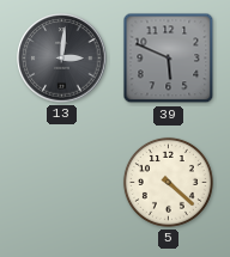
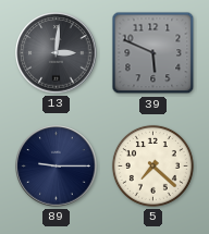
89: none -> 9:15
5: 4:22 -> 7:22
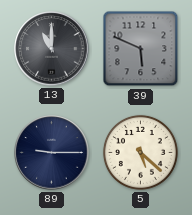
13: 3:01 -> 11:00
5: 7:22 -> 5:22
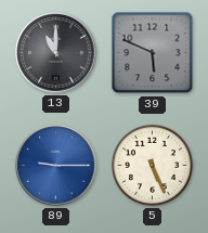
89 dial: navy -> blue
5: 5:22 -> 5:26
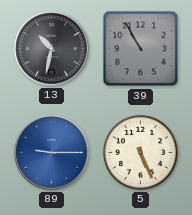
13: 11:00 -> 10:32
39: 5:49 -> 10:55
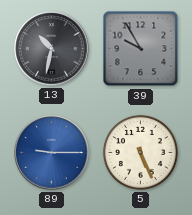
39: 10:55 -> 9:55
